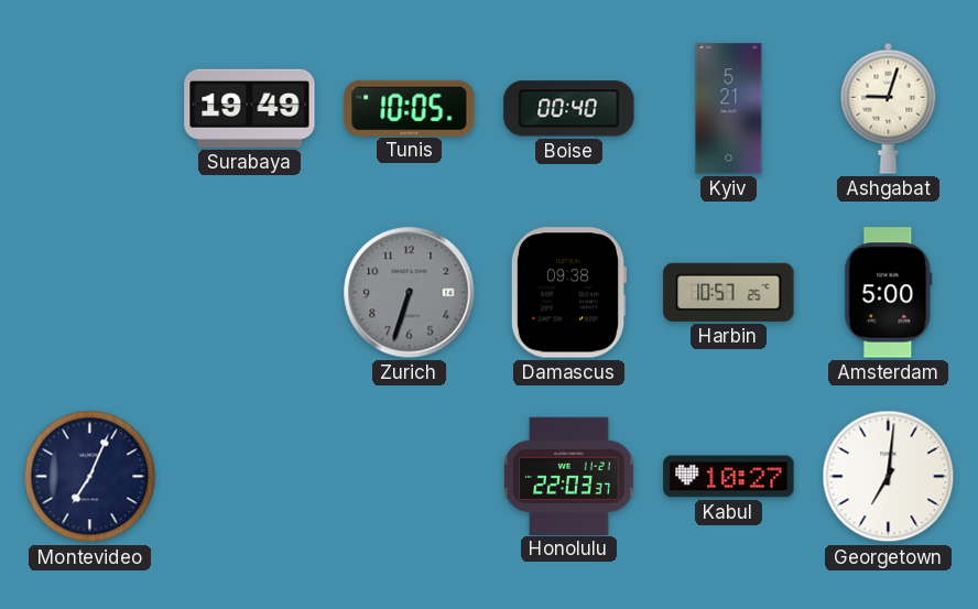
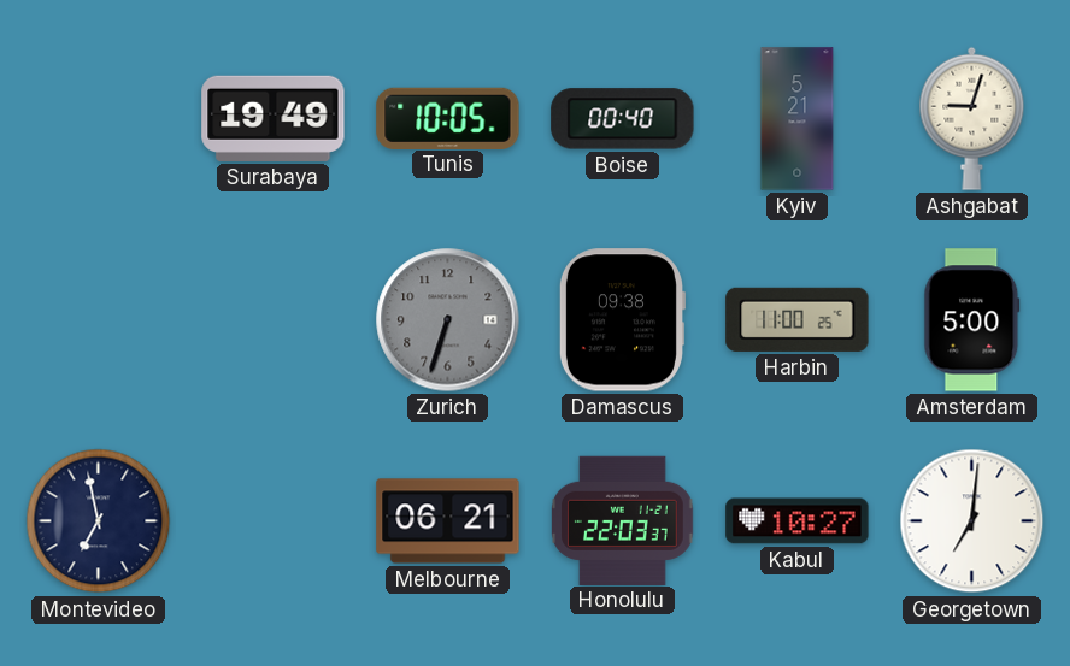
Harbin: 10:57 -> 11:00
Montevideo: 7:04 -> 6:58
Melbourne: none -> 06:21
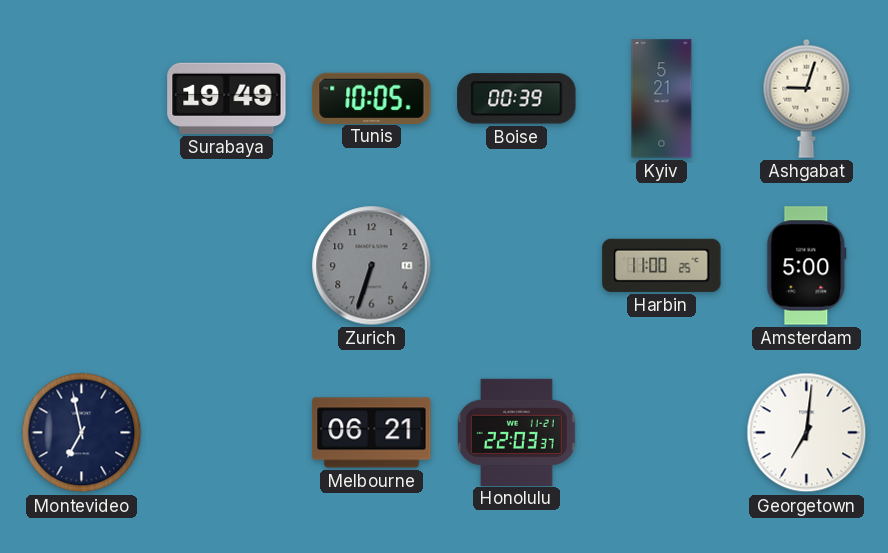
Boise: 00:40 -> 00:39
Damascus: 09:38 -> none
Kabul: 10:27 -> none
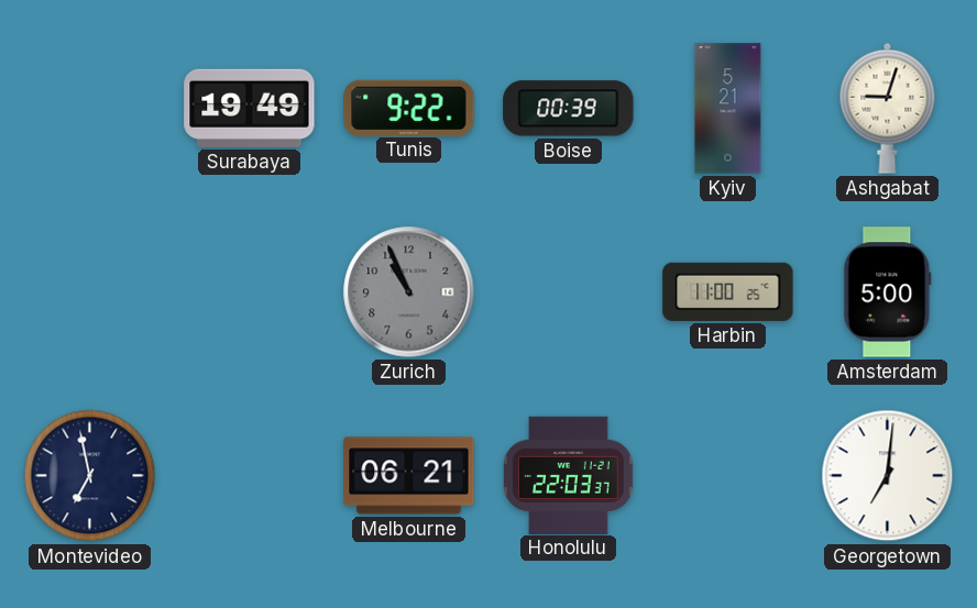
Tunis: 10:05 -> 9:22
Zurich: 6:33 -> 10:56
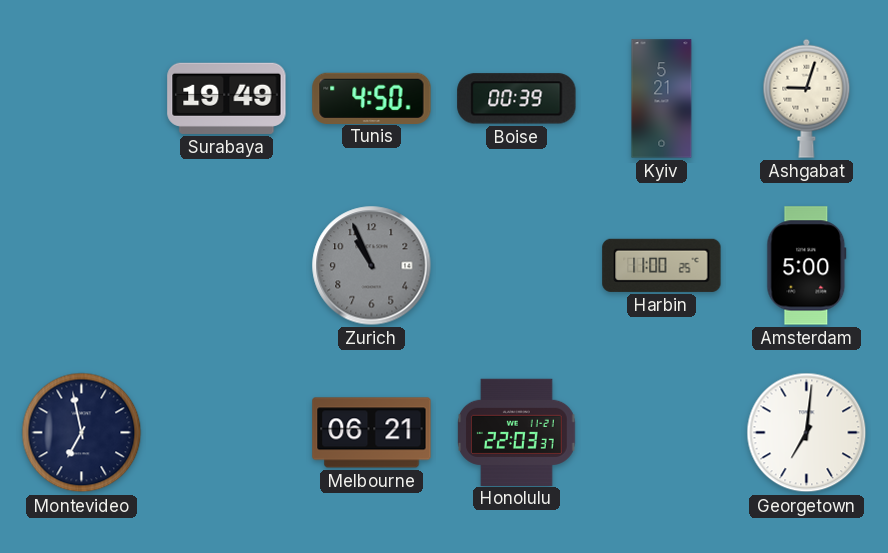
Tunis: 9:22 -> 4:50
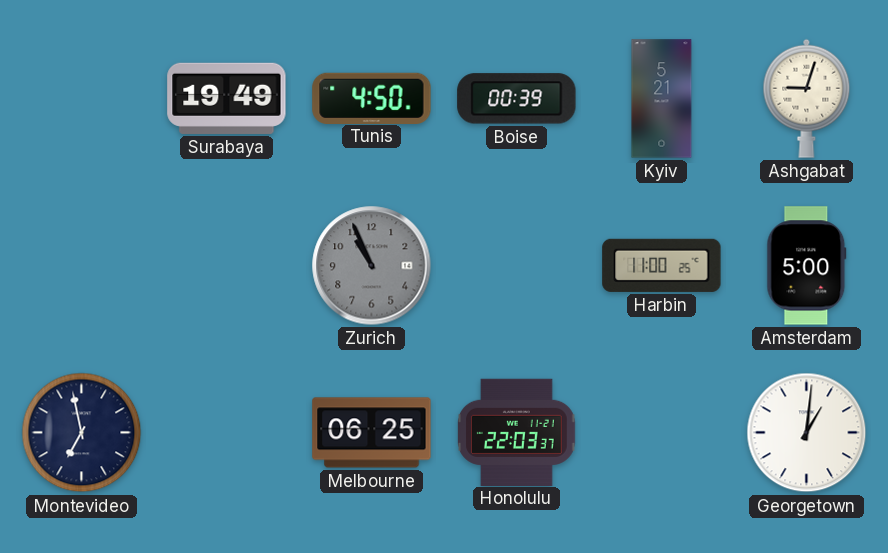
Melbourne: 06:21 -> 06:25
Georgetown: 7:01 -> 1:01
